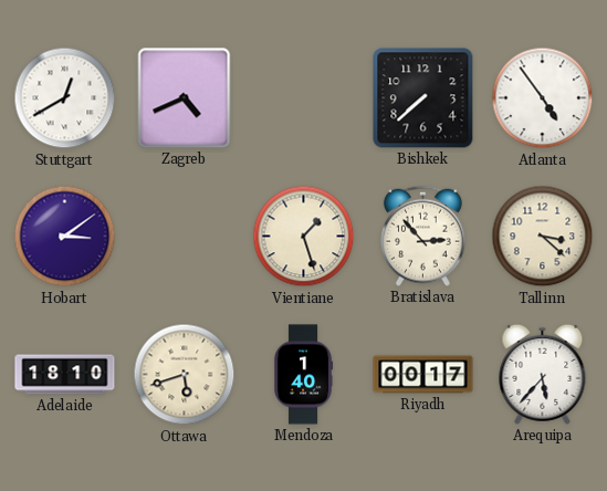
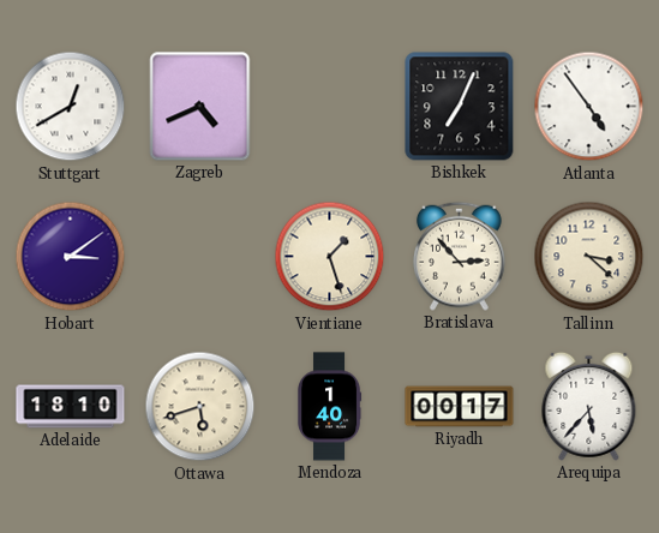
Bishkek: 7:38 -> 7:04
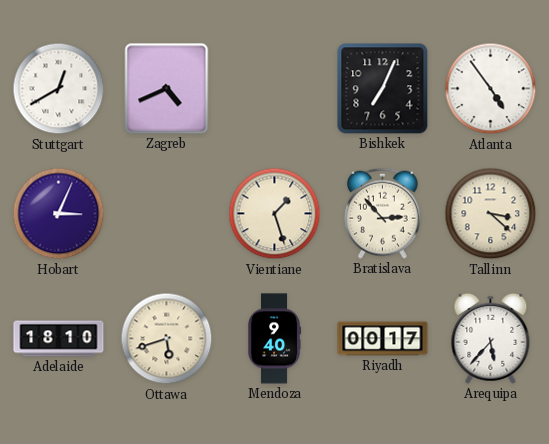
Hobart: 3:09 -> 3:04
Mendoza: 1:40 -> 9:40
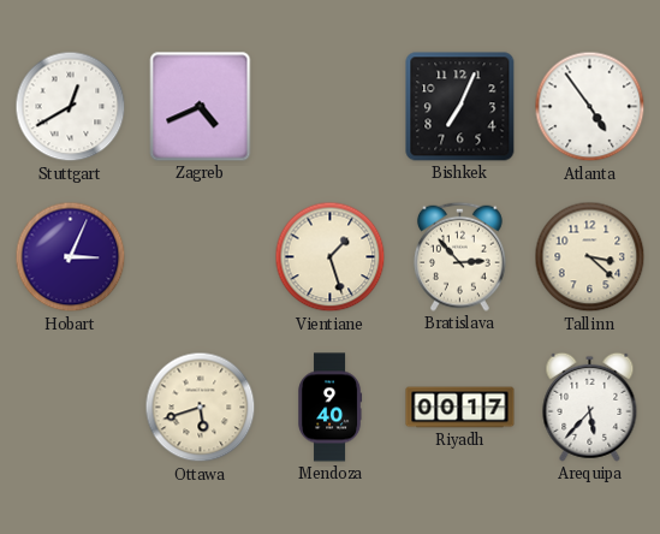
Adelaide: 18:10 -> none
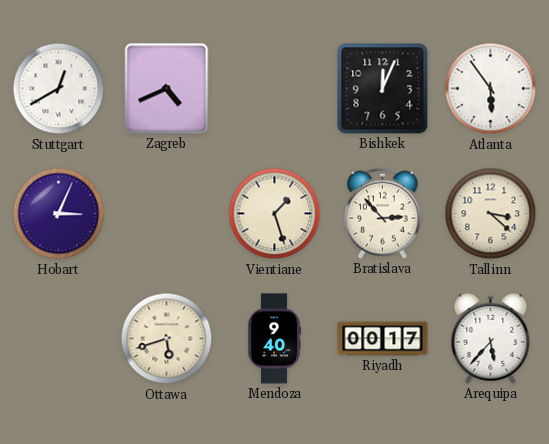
Bishkek: 7:04 -> 12:04
Atlanta: 4:54 -> 5:54
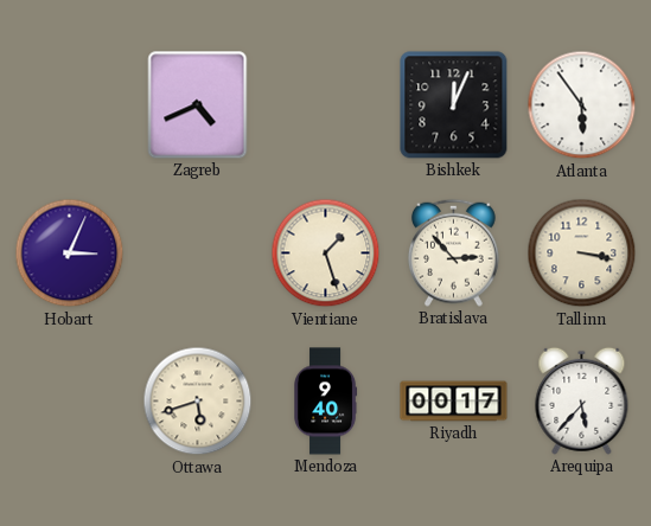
Stuttgart: 12:40 -> none
Tallinn: 3:22 -> 3:17
